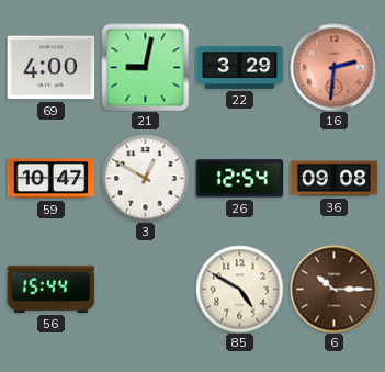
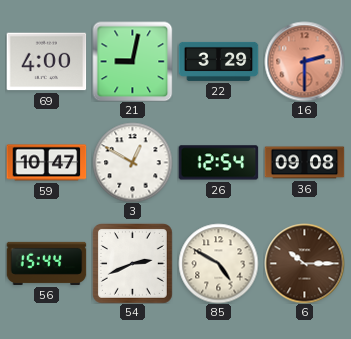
16: 2:31 -> 2:30
54: none -> 2:41
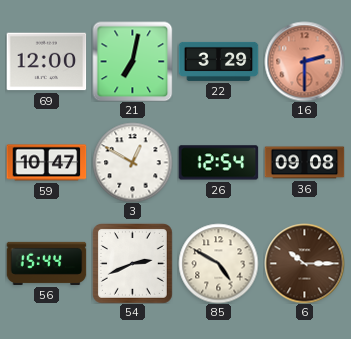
69: 4:00 -> 12:00
21: 9:02 -> 7:02
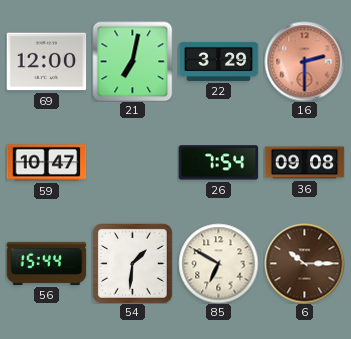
3: 12:50 -> none
26: 12:54 -> 7:54
54: 2:41 -> 1:31
85: 4:50 -> 6:50
